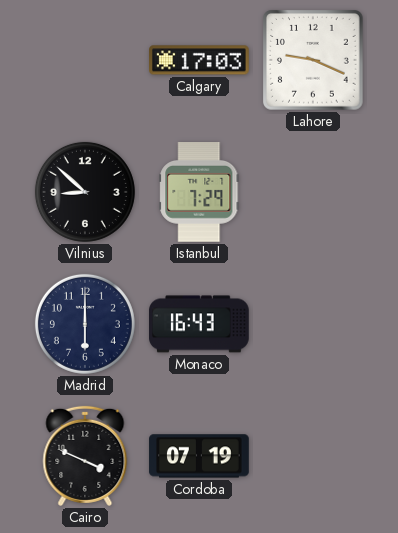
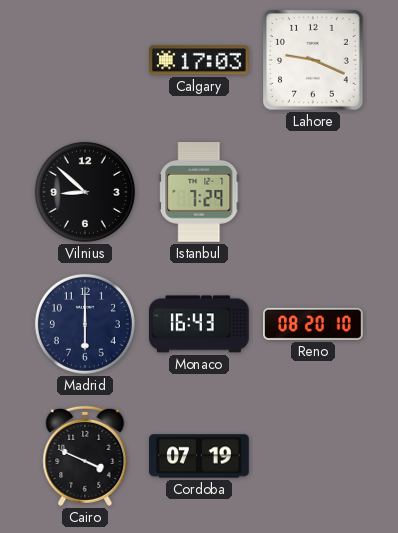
Reno: none -> 08:20
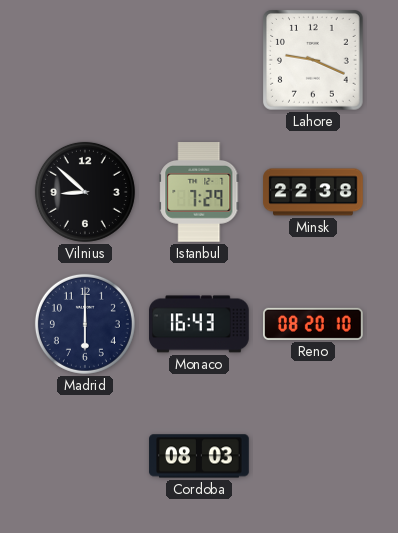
Calgary: 17:03 -> none
Minsk: none -> 22:38
Cairo: 3:49 -> none
Cordoba: 07:19 -> 08:03
